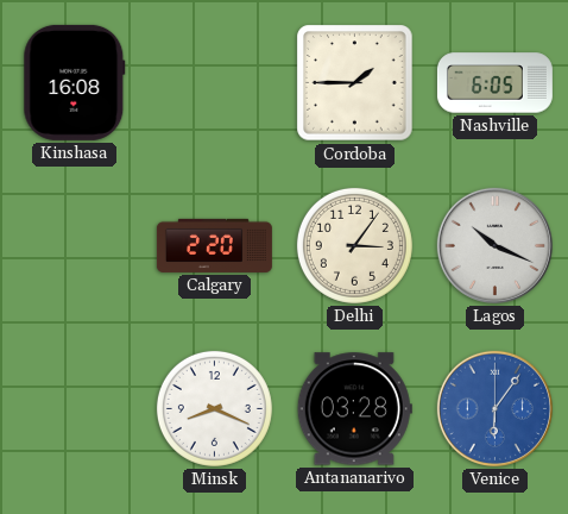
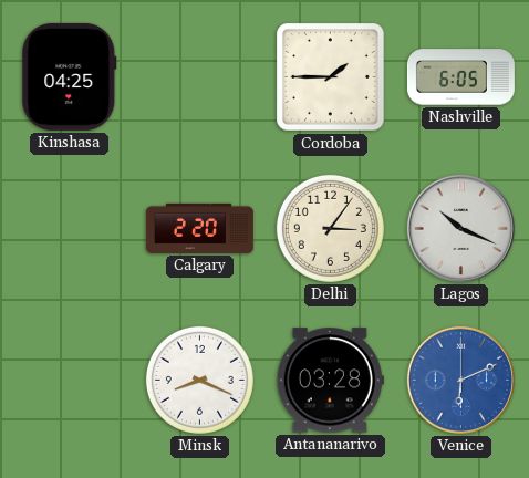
Kinshasa: 16:08 -> 04:25
Venice: 6:06 -> 6:11
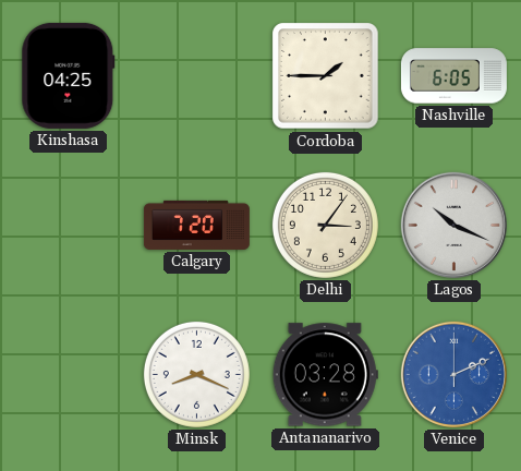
Calgary: 2:20 -> 7:20
Venice: 6:11 -> 2:11
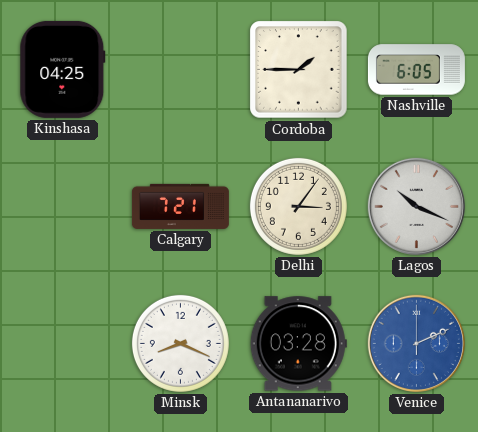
Calgary: 7:20 -> 7:21
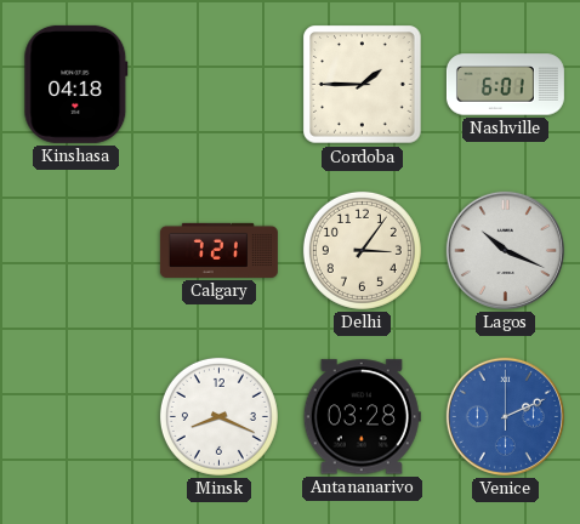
Kinshasa: 04:25 -> 04:18
Nashville: 6:05 -> 6:01
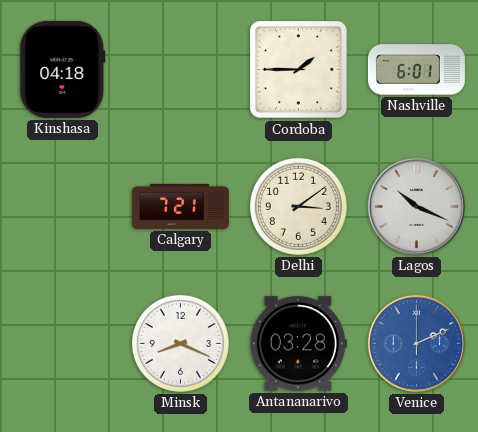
Delhi: 3:06 -> 3:09
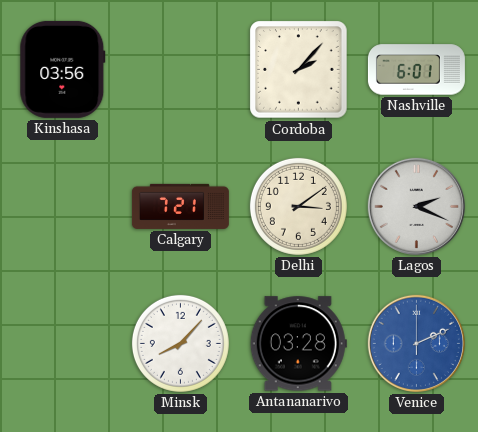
Kinshasa: 04:18 -> 03:56
Cordoba: 1:45 -> 2:07
Lagos: 10:19 -> 2:19
Minsk: 8:19 -> 8:07
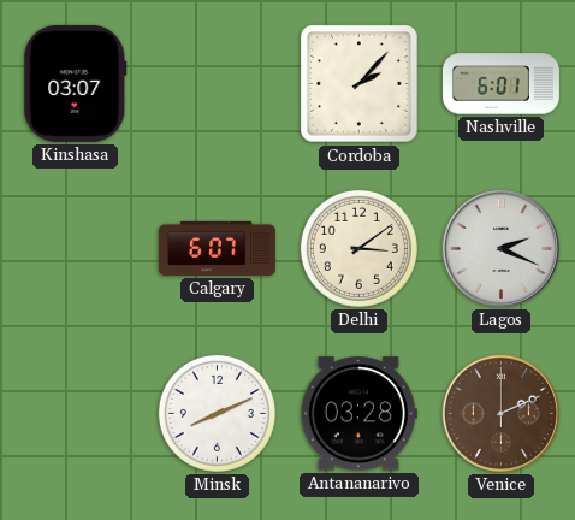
Kinshasa: 03:56 -> 03:07
Calgary: 7:21 -> 6:07
Minsk: 8:07 -> 8:11
Venice dial: blue -> brown
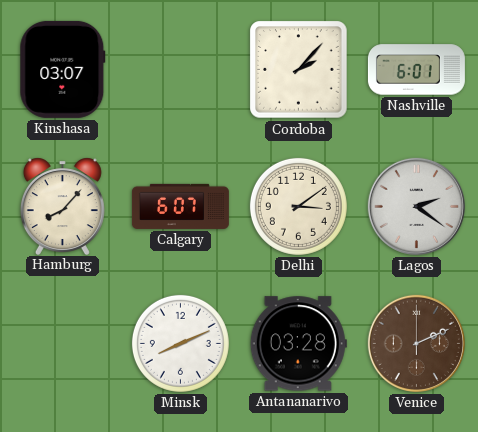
Hamburg: none -> 8:07
Lagos: 2:19 -> 2:21
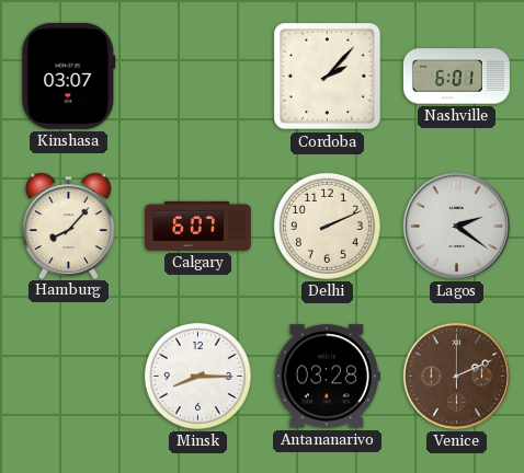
Delhi: 3:09 -> 2:11
Minsk: 8:11 -> 8:15
